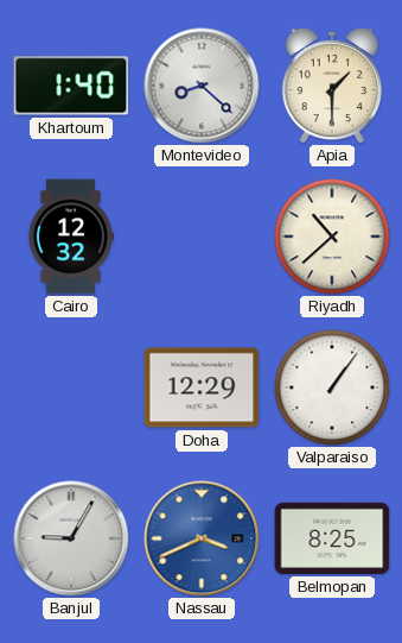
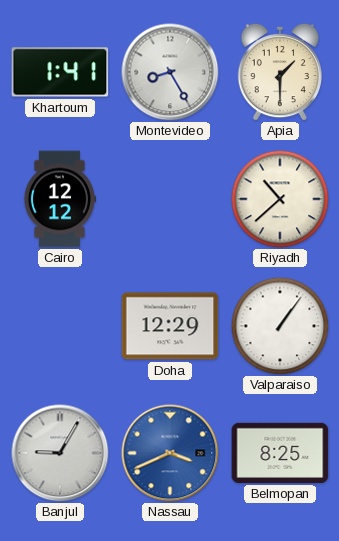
Khartoum: 1:40 -> 1:41
Montevideo: 8:22 -> 8:25
Cairo: 12:32 -> 12:12
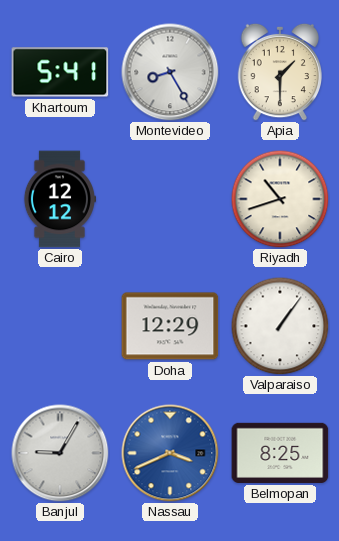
Khartoum: 1:41 -> 5:41
Riyadh: 10:38 -> 10:42
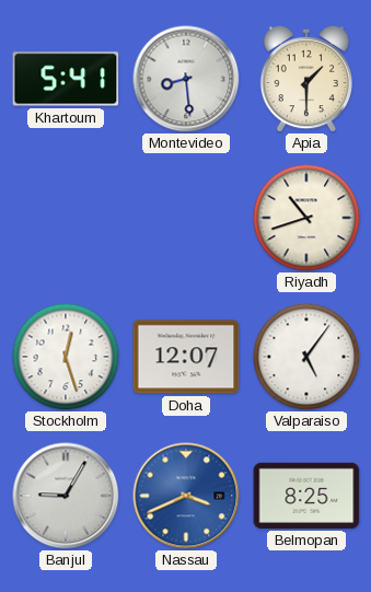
Montevideo: 8:25 -> 8:29
Cairo: 12:12 -> none
Stockholm: none -> 12:27
Doha: 12:29 -> 12:07
Valparaiso: 1:06 -> 5:06
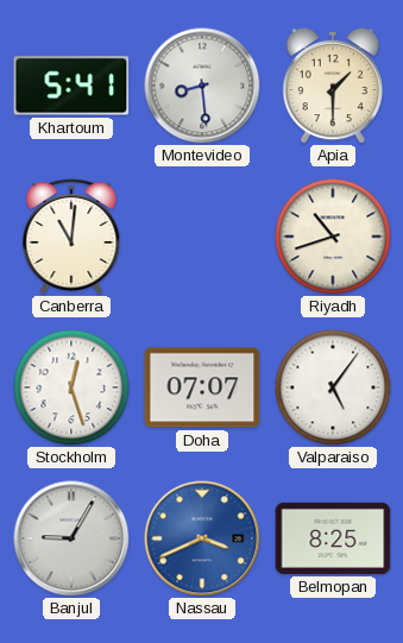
Canberra: none -> 11:01
Doha: 12:07 -> 07:07
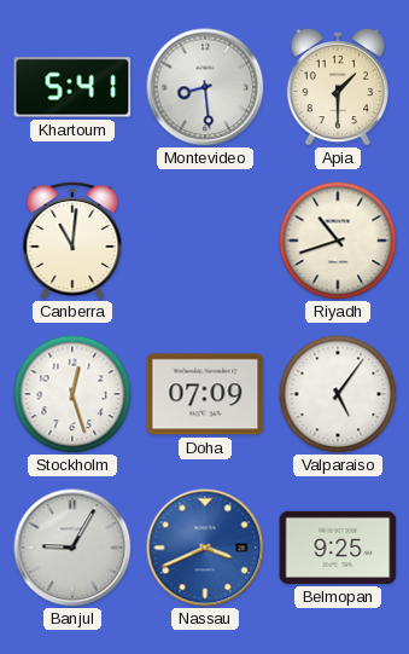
Doha: 07:07 -> 07:09
Belmopan: 8:25 -> 9:25
